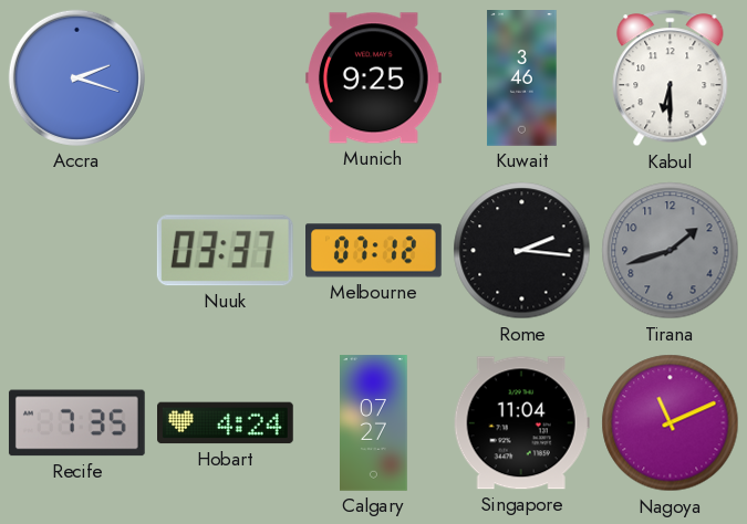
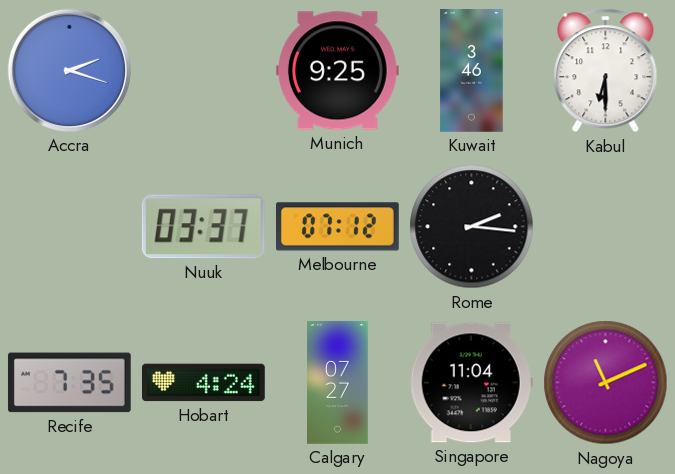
Tirana: 1:42 -> none
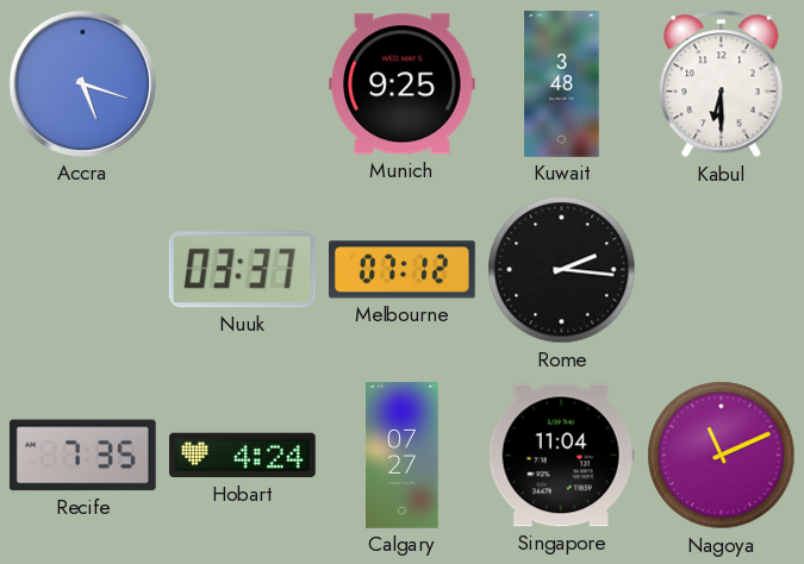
Accra: 2:18 -> 5:18
Kuwait: 3:46 -> 3:48
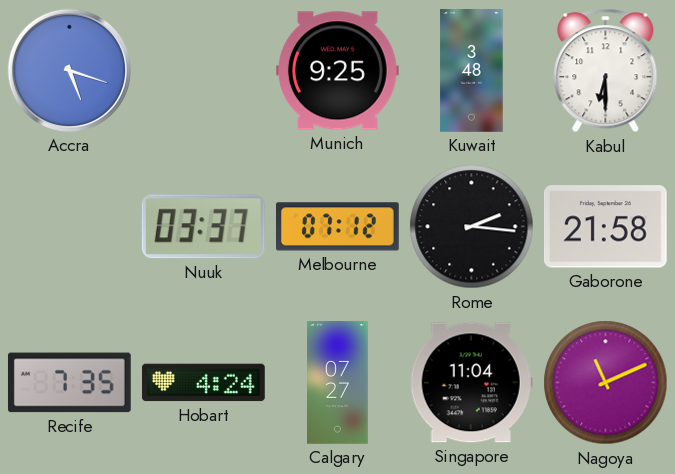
Gaborone: none -> 21:58
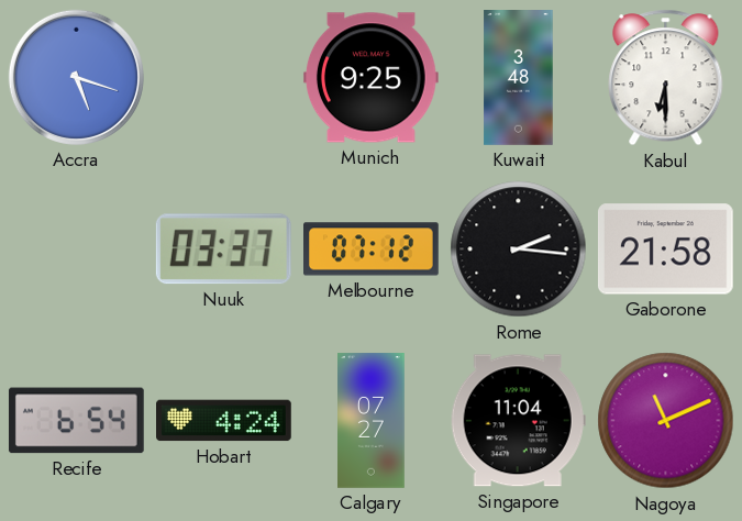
Recife: 7:35 -> 6:54
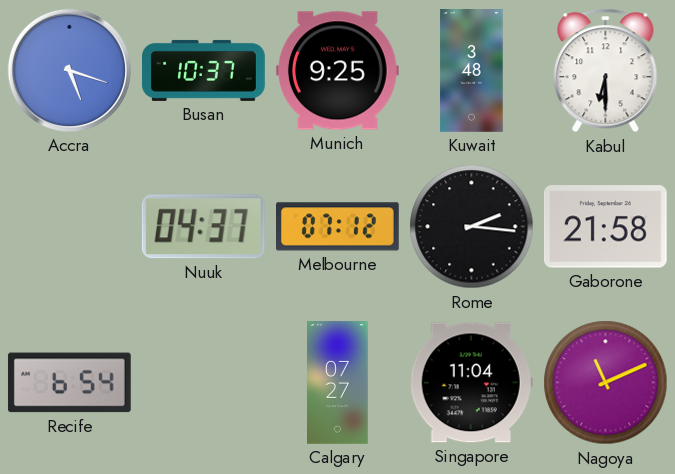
Busan: none -> 10:37
Nuuk: 03:37 -> 04:37
Hobart: 4:24 -> none
